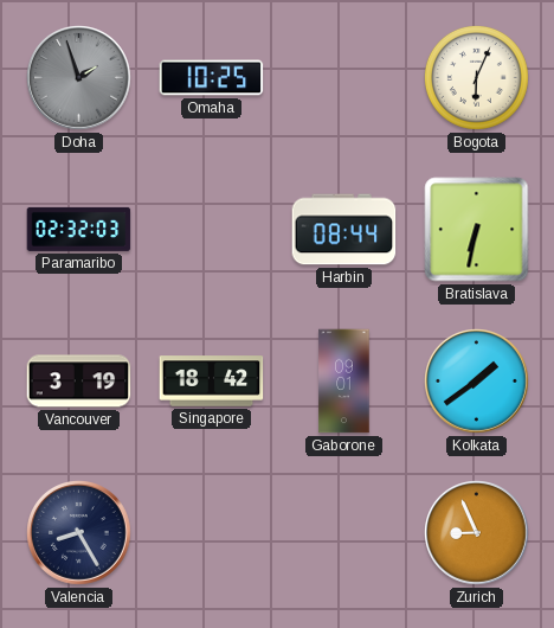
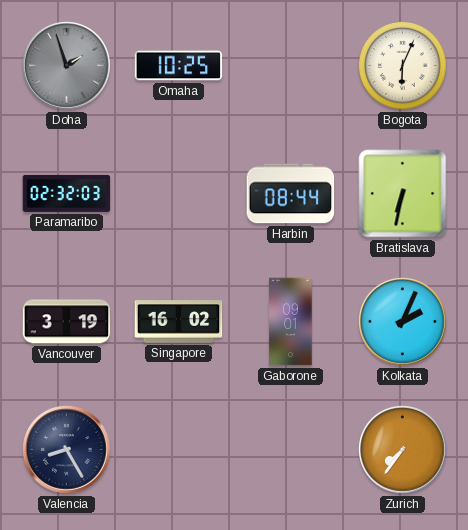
Singapore: 18:42 -> 16:02
Kolkata: 1:39 -> 2:04
Zurich: 8:56 -> 7:36
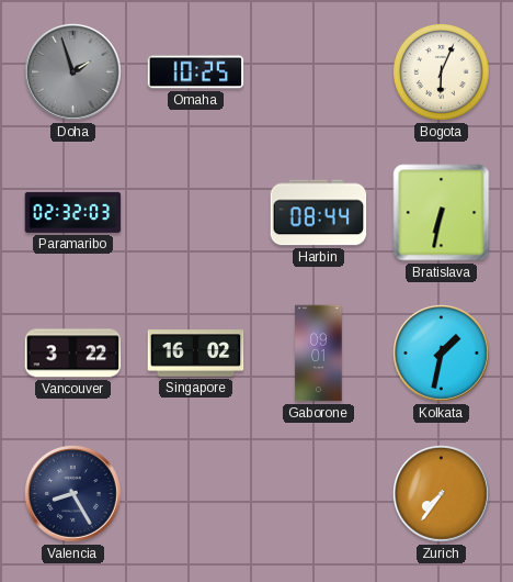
Vancouver: 3:19 -> 3:22
Kolkata: 2:04 -> 1:32
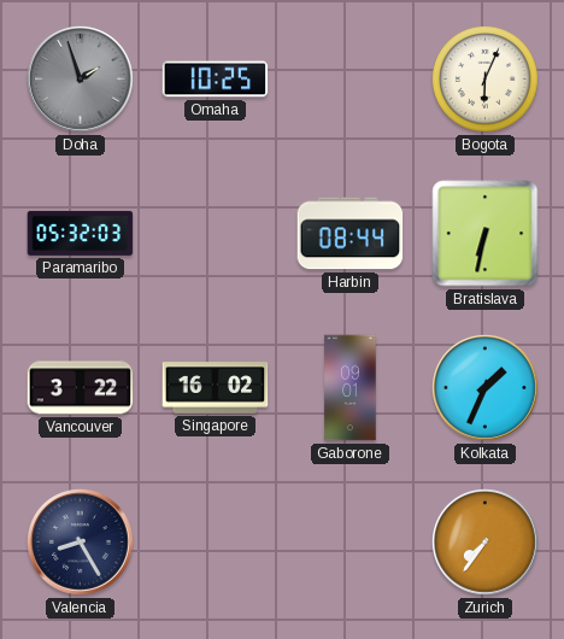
Paramaribo: 02:32 -> 05:32
Kolkata: 1:32 -> 1:34
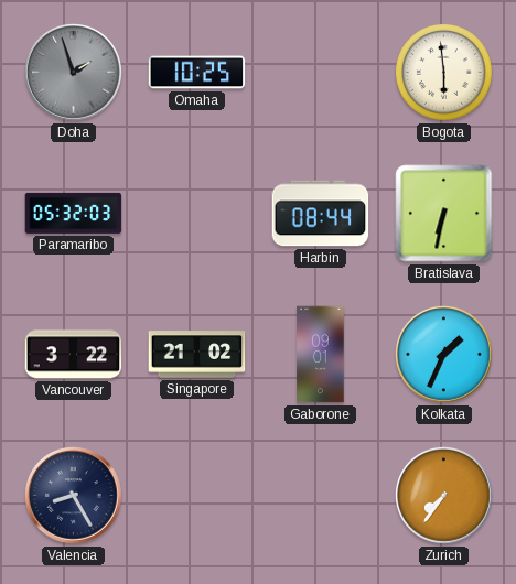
Bogota: 6:04 -> 5:59
Singapore: 16:02 -> 21:02
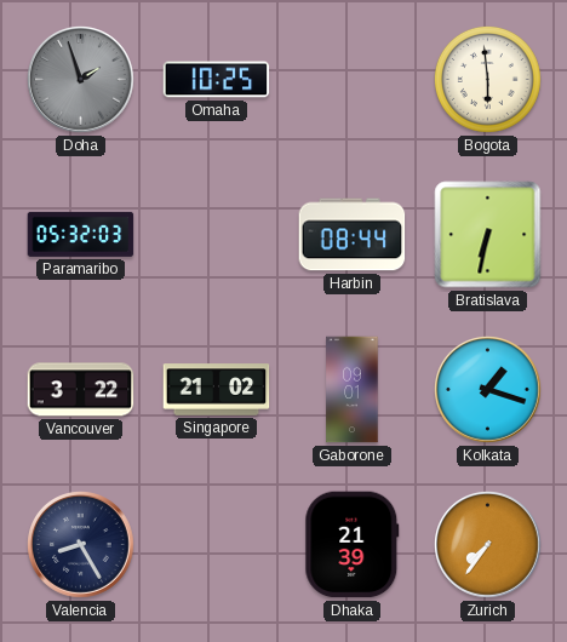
Kolkata: 1:34 -> 1:18
Dhaka: none -> 21:39
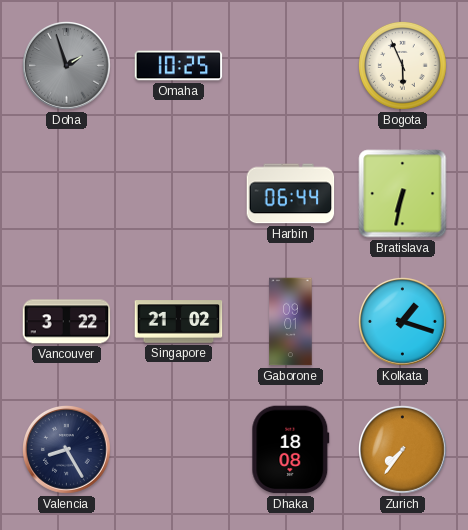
Bogota: 5:59 -> 5:56
Paramaribo: 05:32 -> none
Harbin: 08:44 -> 06:44
Dhaka: 21:39 -> 18:08
